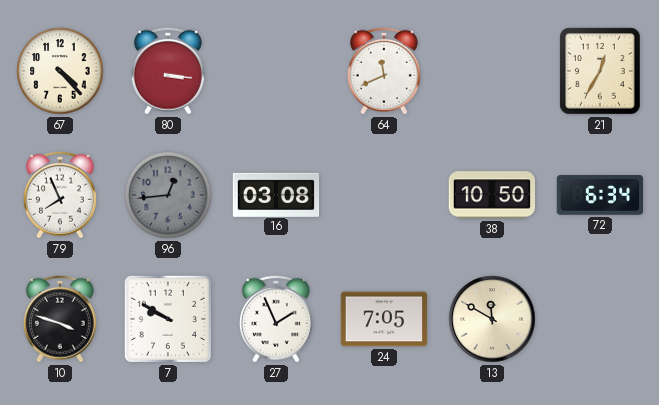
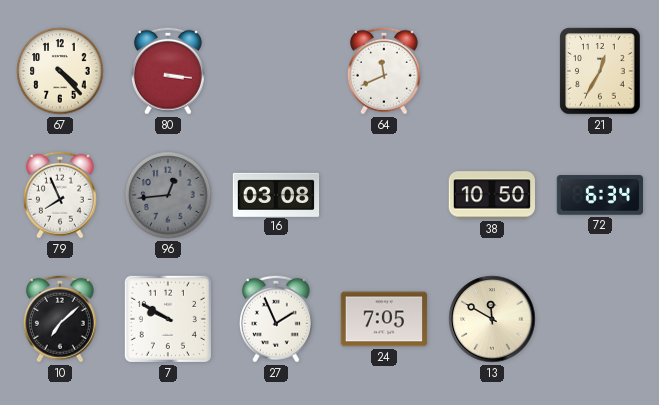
10: 3:48 -> 7:08
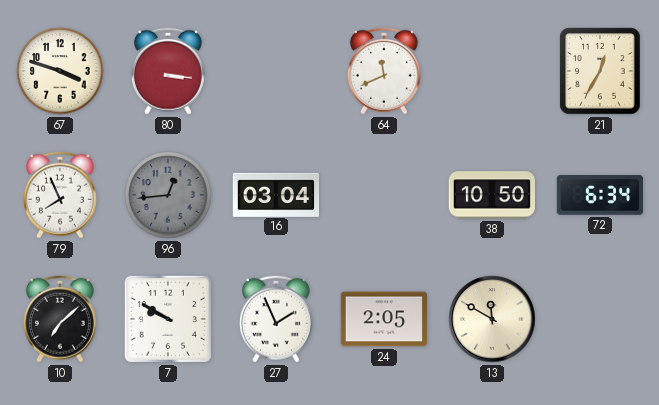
67: 4:23 -> 3:48
16: 03:08 -> 03:04
24: 7:05 -> 2:05
